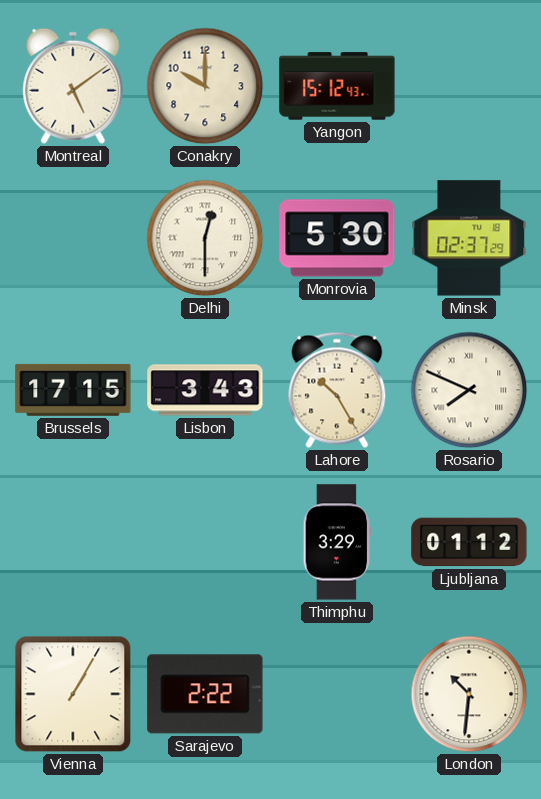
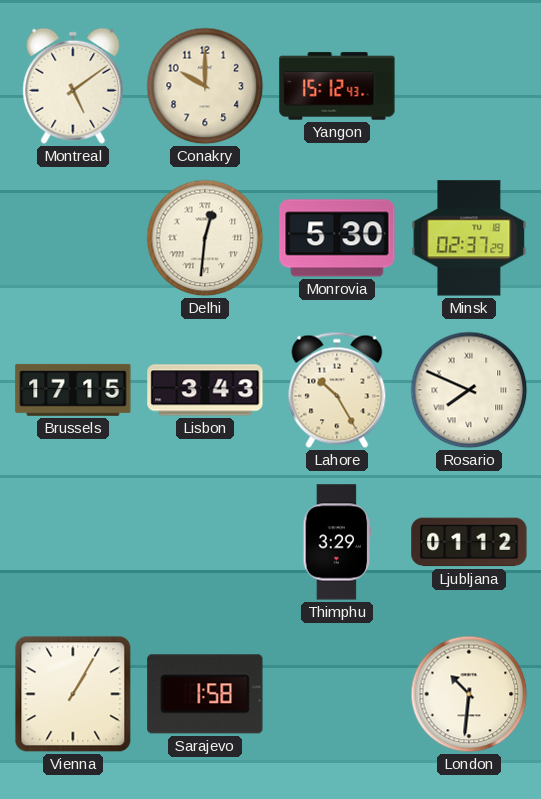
Delhi: 12:30 -> 12:31
Sarajevo: 2:22 -> 1:58
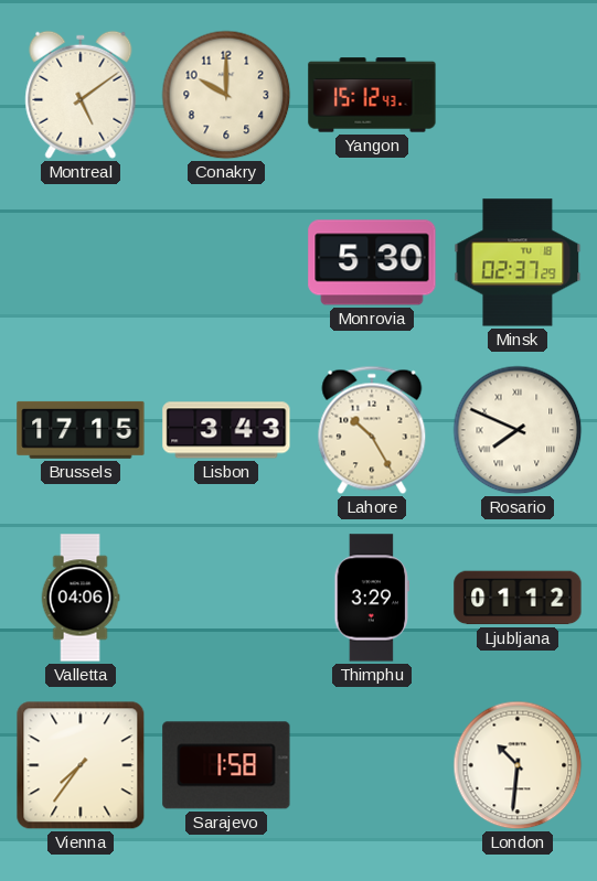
Delhi: 12:31 -> none
Valletta: none -> 04:06
Vienna: 1:05 -> 7:36
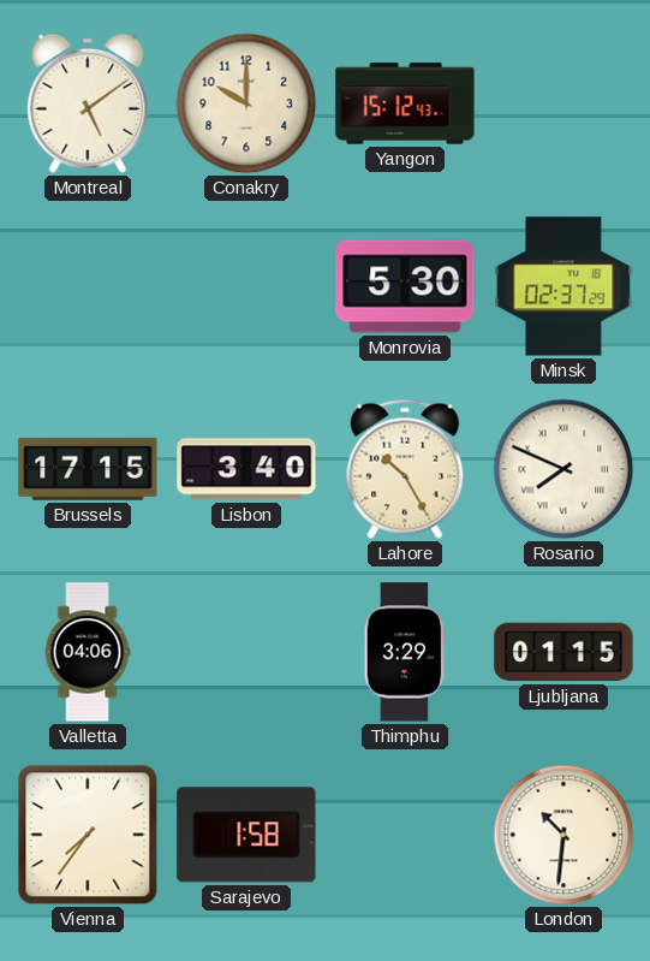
Lisbon: 3:43 -> 3:40
Ljubljana: 01:12 -> 01:15
